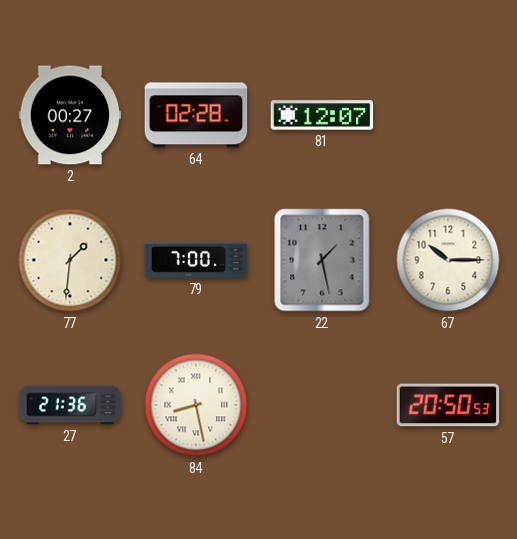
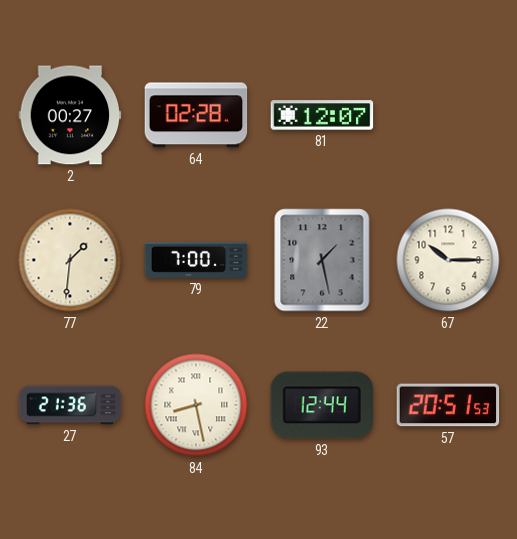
93: none -> 12:44
57: 20:50 -> 20:51
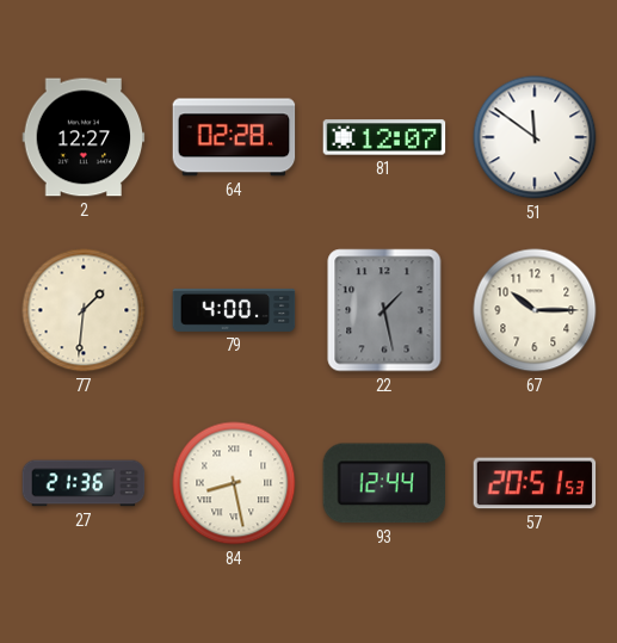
2: 00:27 -> 12:27
51: none -> 11:51
79: 7:00 -> 4:00
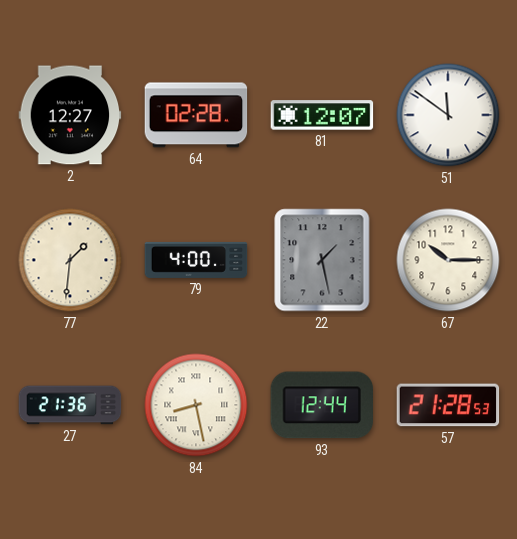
57: 20:51 -> 21:28
